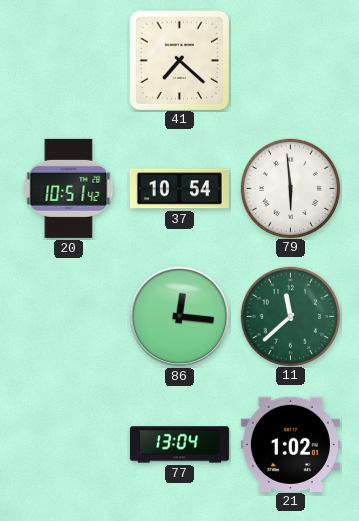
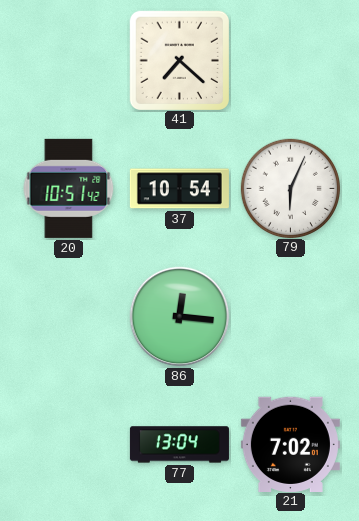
79: 5:59 -> 6:04
11: 11:38 -> none
21: 1:02 -> 7:02
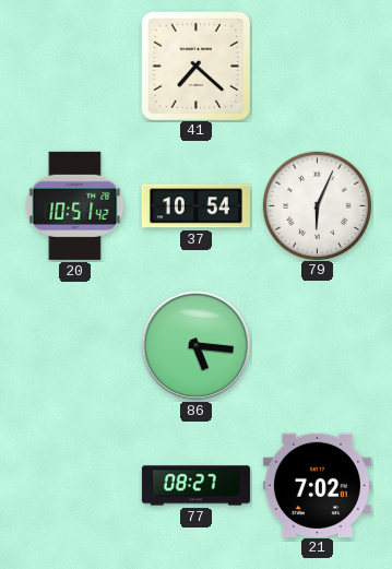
86: 12:16 -> 5:16
77: 13:04 -> 08:27
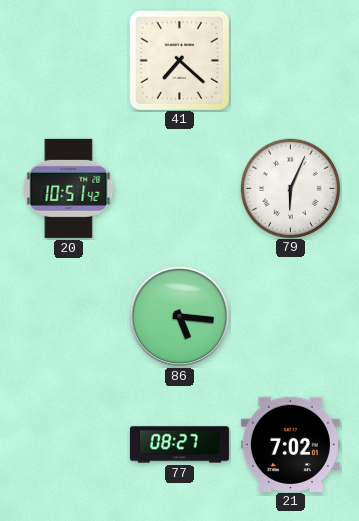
37: 10:54 -> none
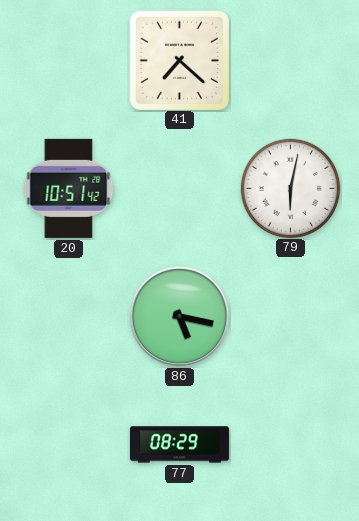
79: 6:04 -> 6:02
86: 5:16 -> 5:17
77: 08:27 -> 08:29
21: 7:02 -> none
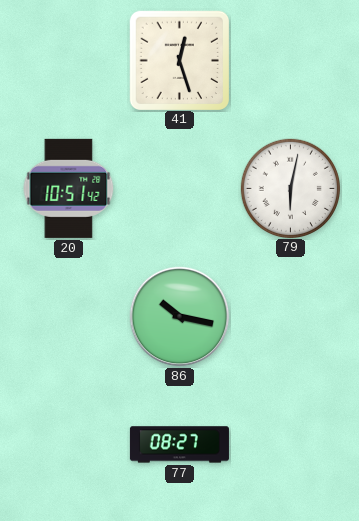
41: 7:22 -> 12:27
86: 5:17 -> 10:17
77: 08:29 -> 08:27
